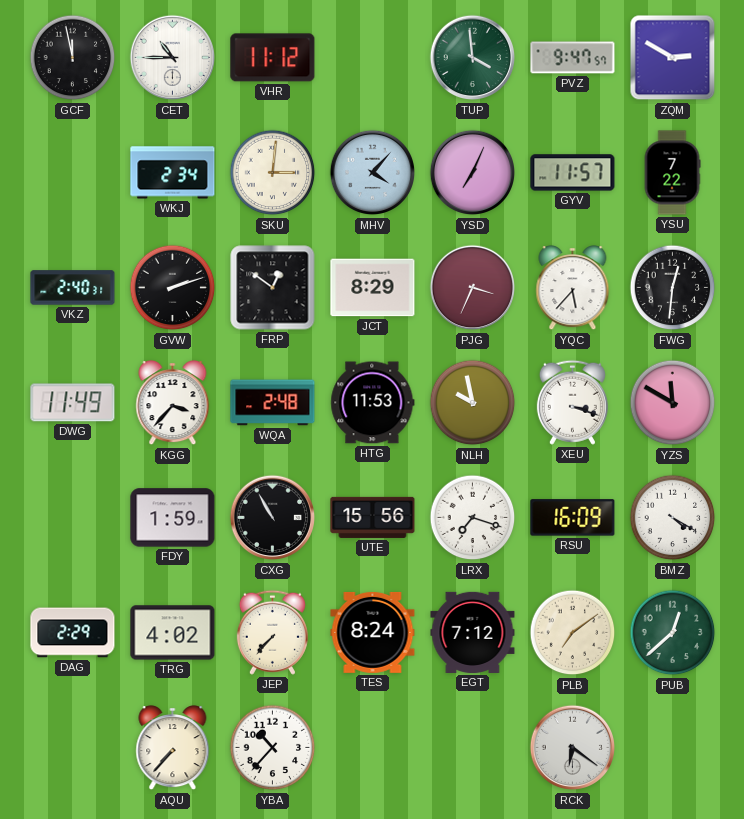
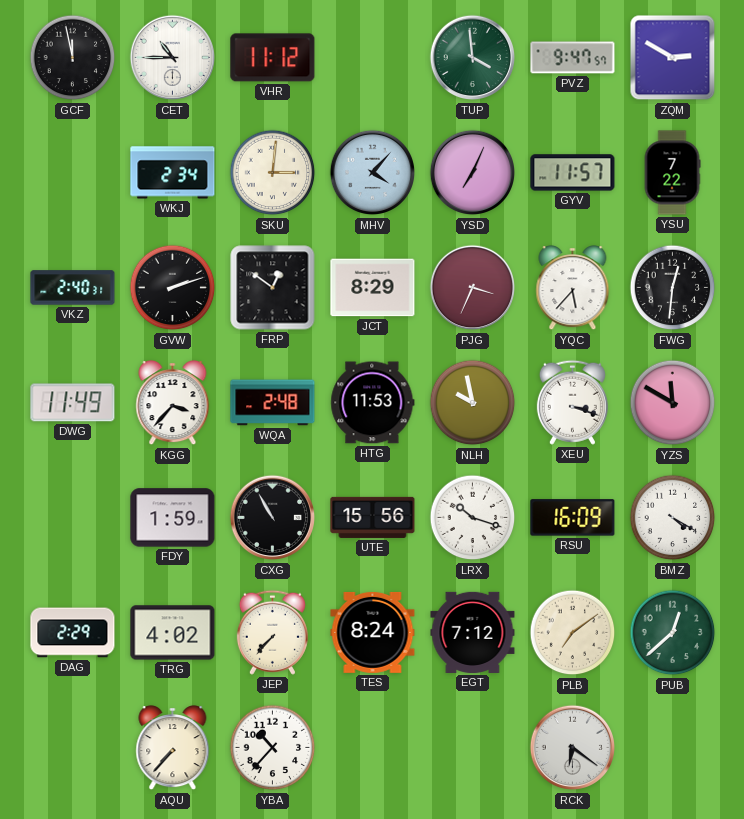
LRX: 7:18 -> 10:18
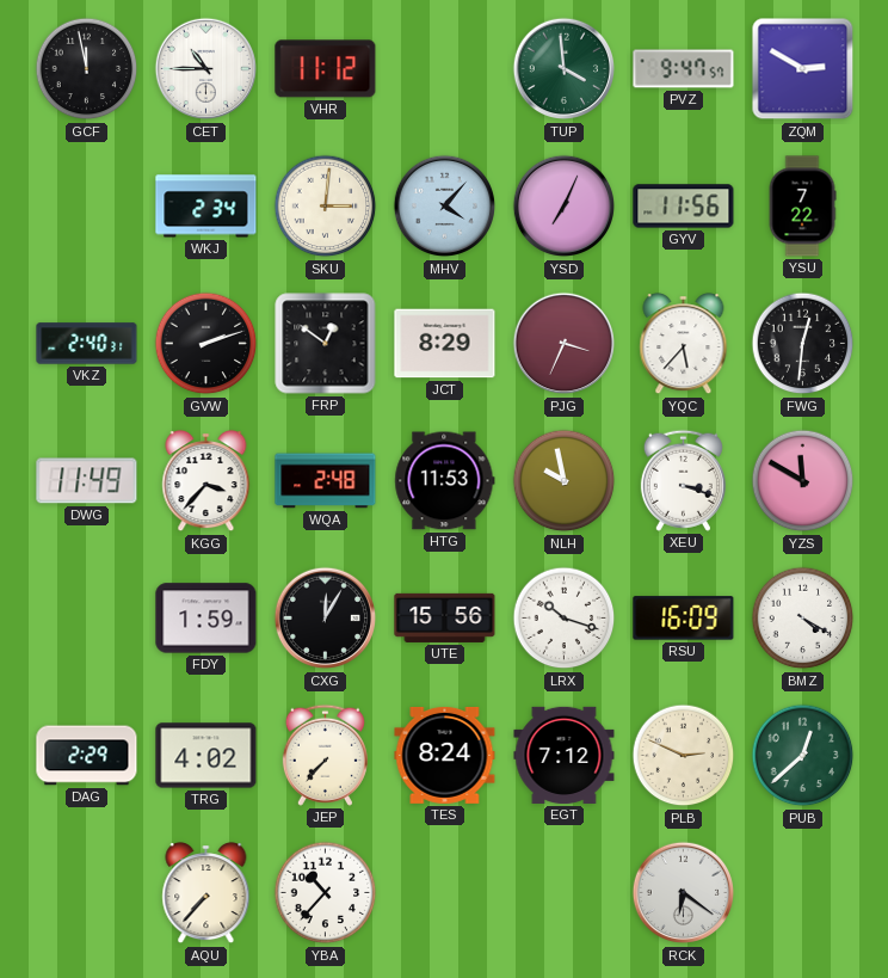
GYV: 11:57 -> 11:56
CXG: 10:55 -> 12:05
PLB: 7:09 -> 2:49
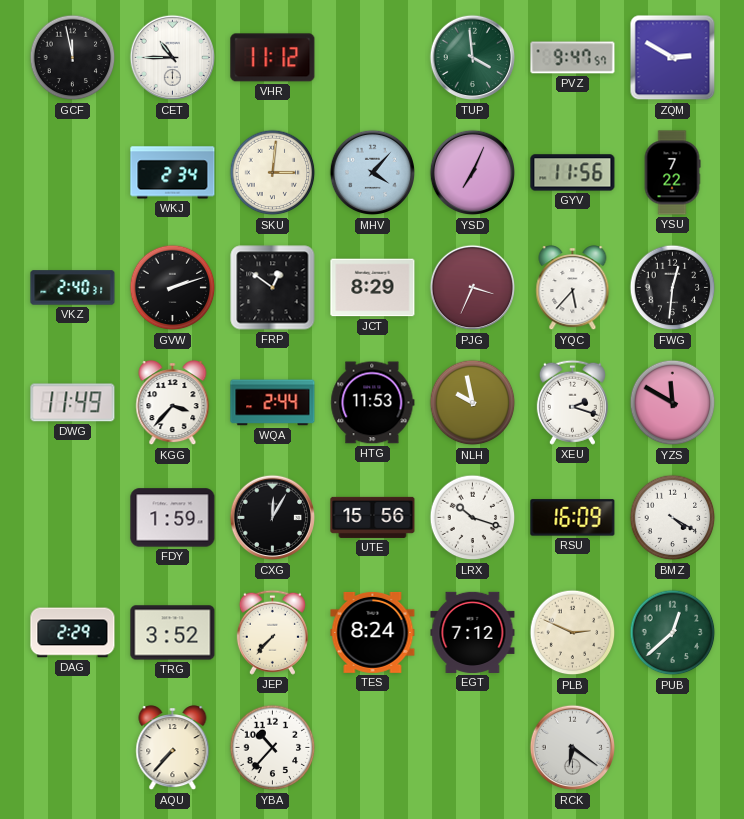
WQA: 2:48 -> 2:44
XEU: 3:18 -> 2:18
TRG: 4:02 -> 3:52
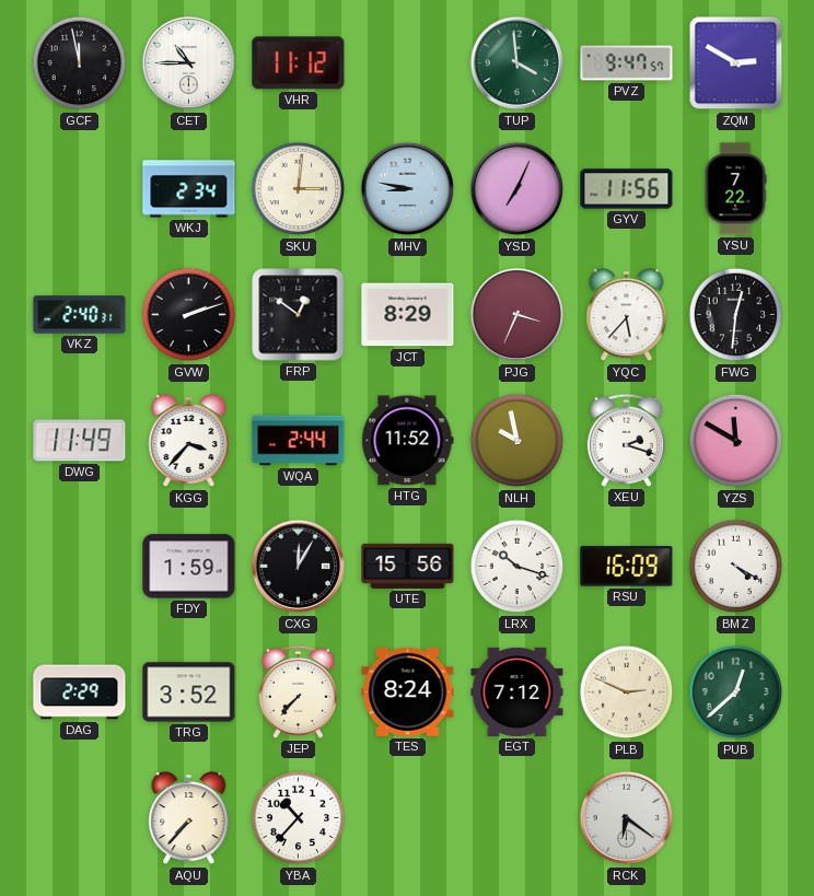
MHV: 4:07 -> 8:47
HTG: 11:53 -> 11:52
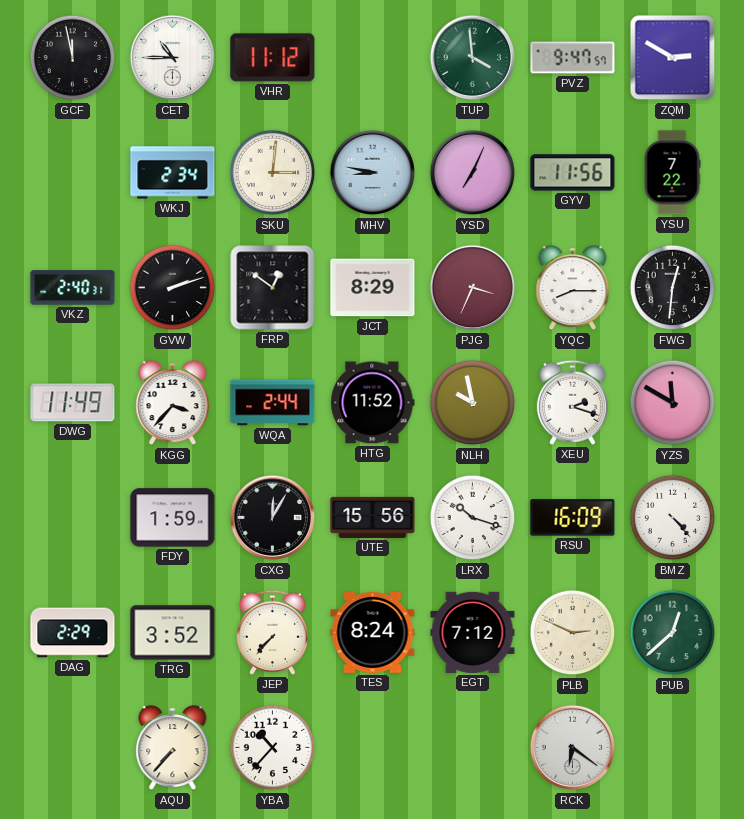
YQC: 5:37 -> 8:15
BMZ: 4:20 -> 4:23
